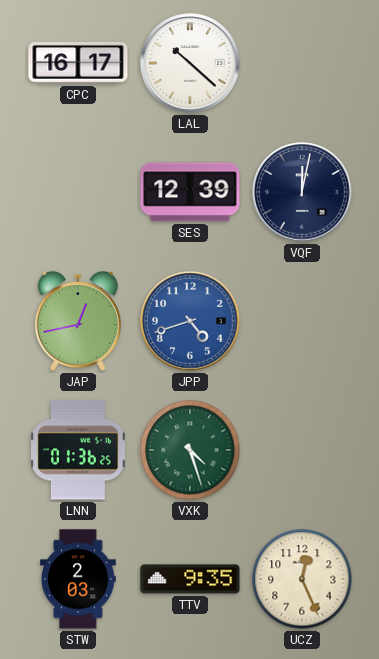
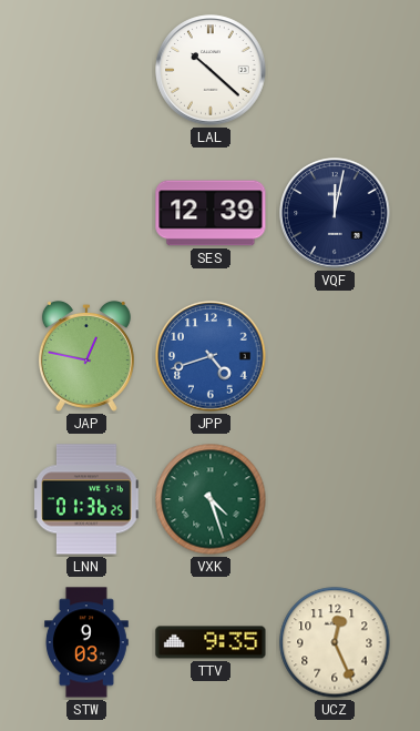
CPC: 16:17 -> none
JAP: 12:43 -> 12:47
STW: 2:03 -> 9:03
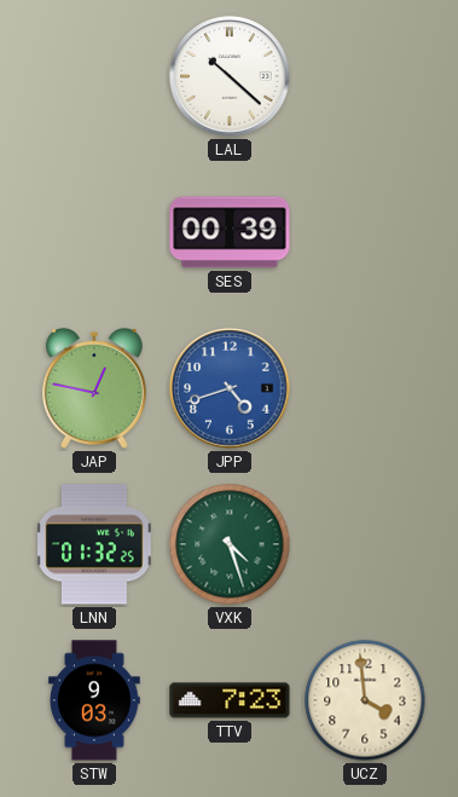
SES: 12:39 -> 00:39
VQF: 12:02 -> none
LNN: 01:36 -> 01:32
TTV: 9:35 -> 7:23
UCZ: 12:26 -> 3:59
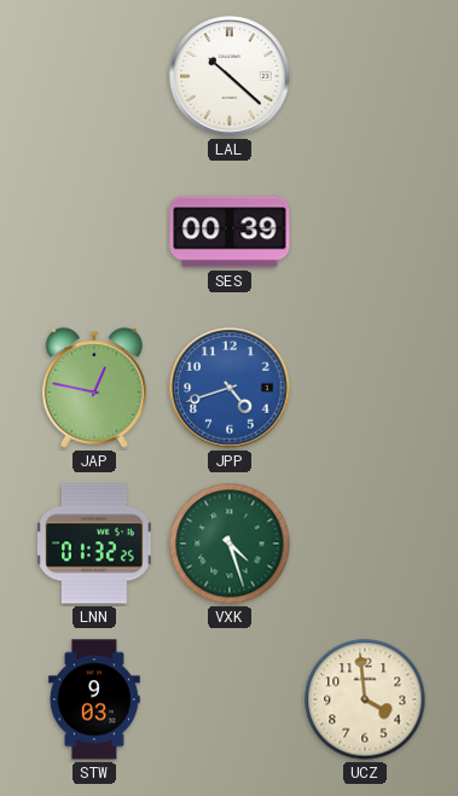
TTV: 7:23 -> none
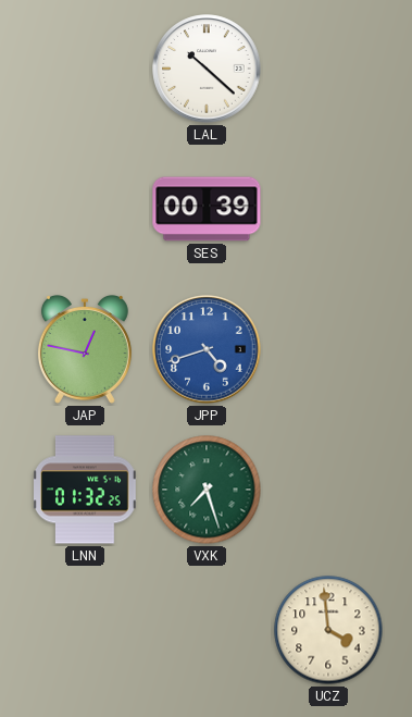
VXK: 4:27 -> 7:27
STW: 9:03 -> none
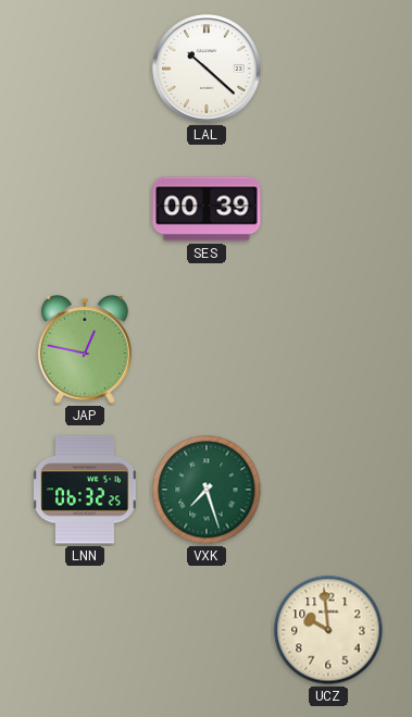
JPP: 4:42 -> none
LNN: 01:32 -> 06:32
UCZ: 3:59 -> 9:59
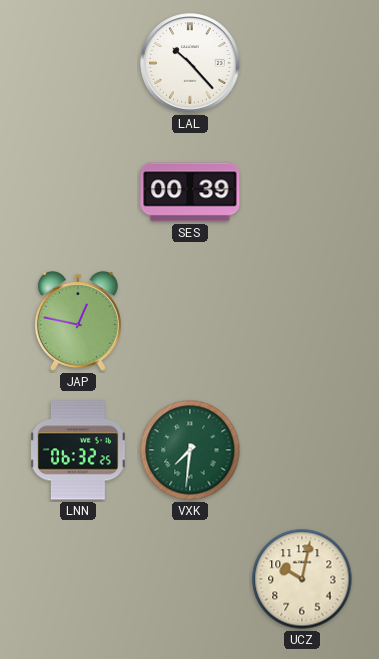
LAL: 10:22 -> 10:23
VXK: 7:27 -> 7:31
UCZ: 9:59 -> 10:02
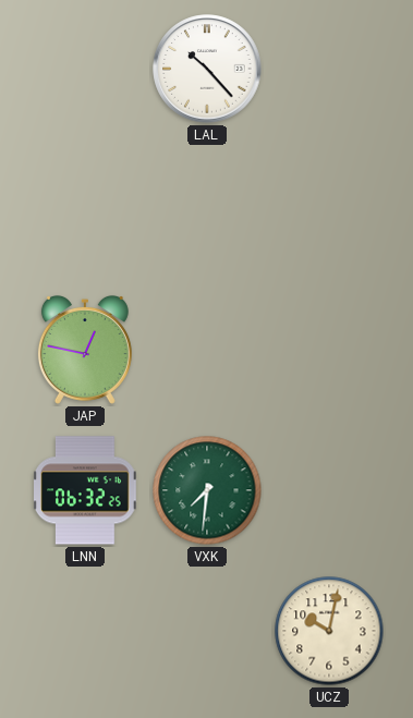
SES: 00:39 -> none
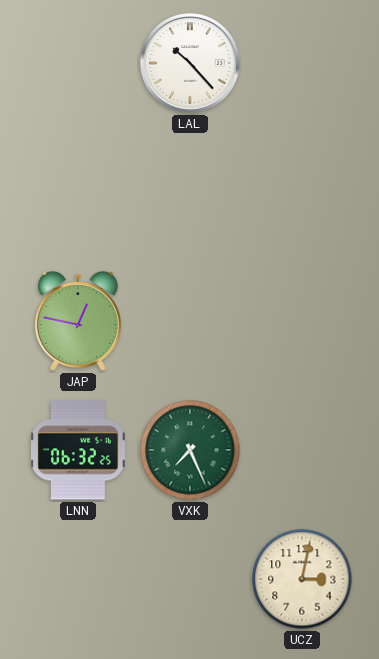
VXK: 7:31 -> 7:26
UCZ: 10:02 -> 3:02
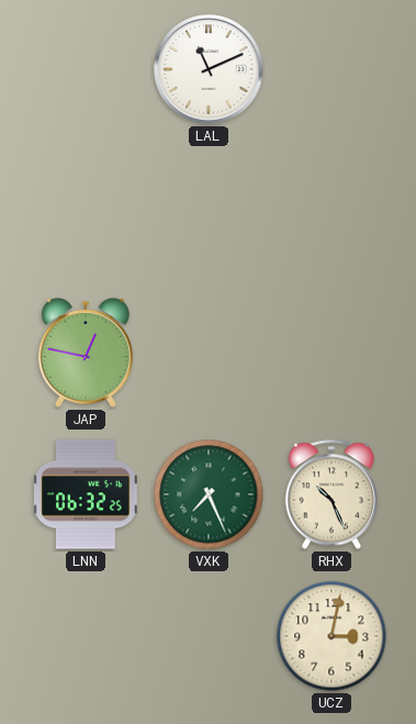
LAL: 10:23 -> 11:11
RHX: none -> 10:26
